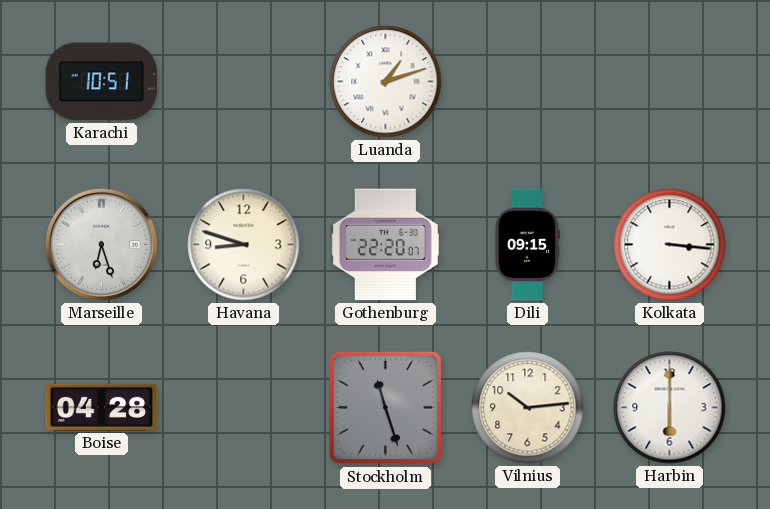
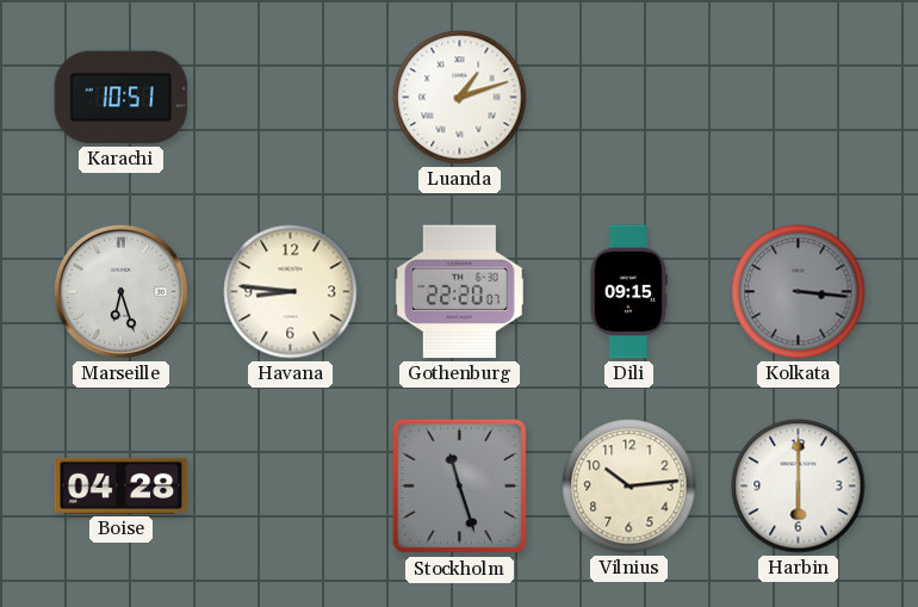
Havana: 8:48 -> 8:46
Kolkata dial: white -> grey
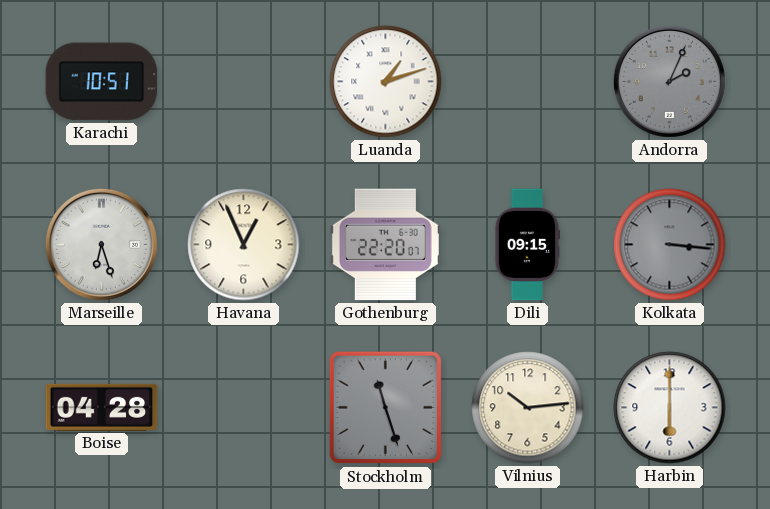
Andorra: none -> 2:04
Havana: 8:46 -> 12:56
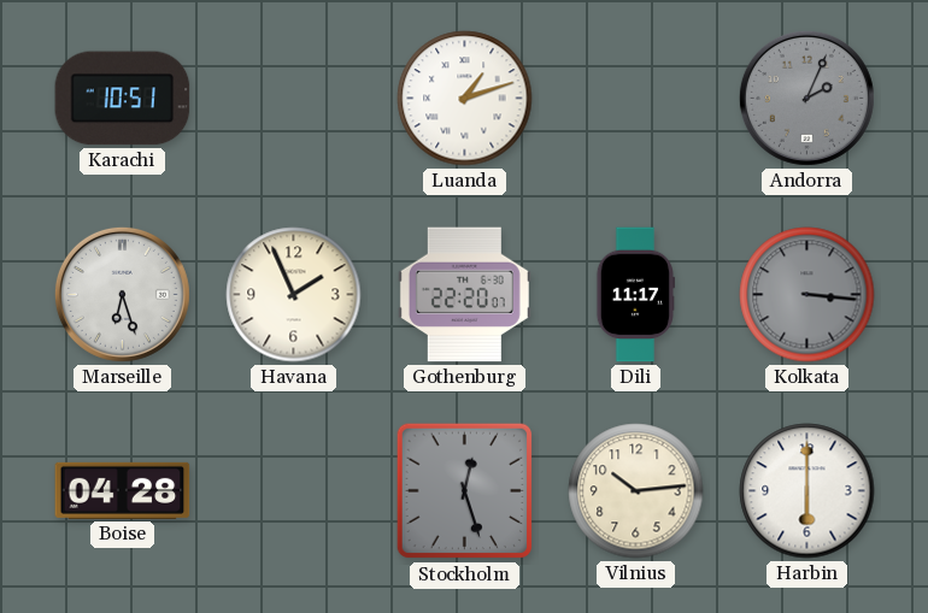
Havana: 12:56 -> 1:56
Dili: 09:15 -> 11:17
Stockholm: 11:27 -> 12:27
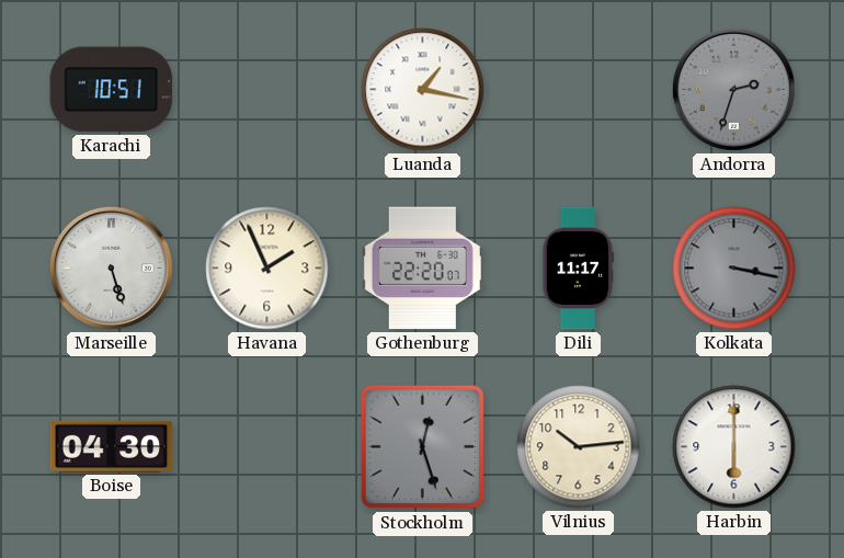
Luanda: 1:12 -> 1:17
Andorra: 2:04 -> 2:33
Marseille: 6:27 -> 5:27
Kolkata: 3:16 -> 3:17
Boise: 04:28 -> 04:30
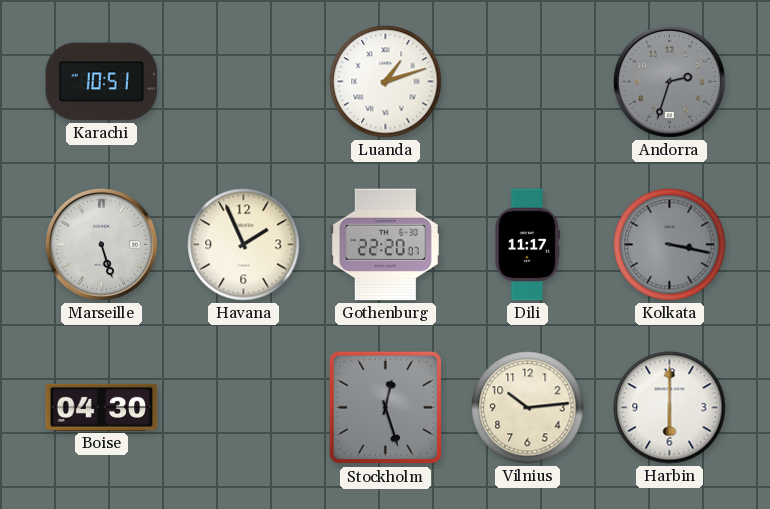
Luanda: 1:17 -> 1:12
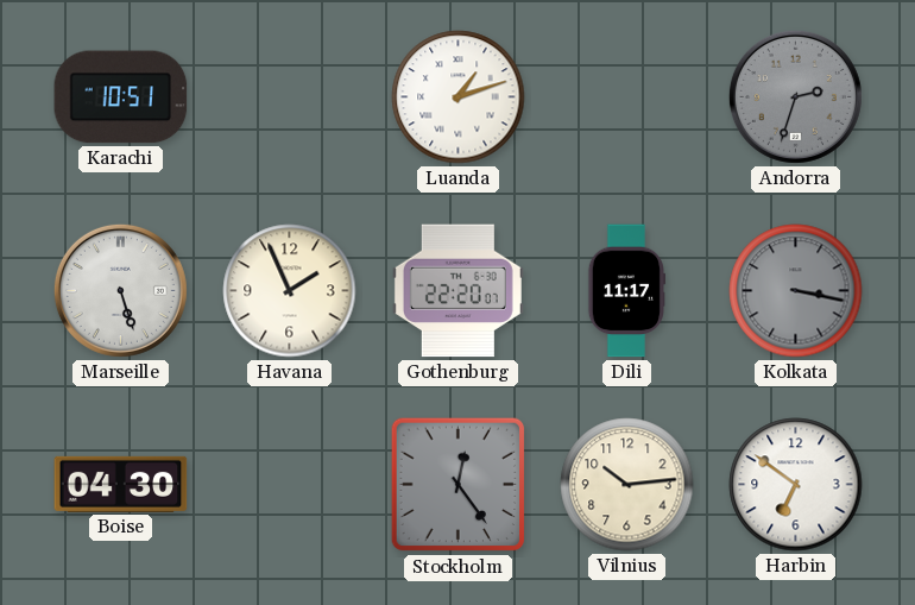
Stockholm: 12:27 -> 12:24
Harbin: 6:00 -> 6:51
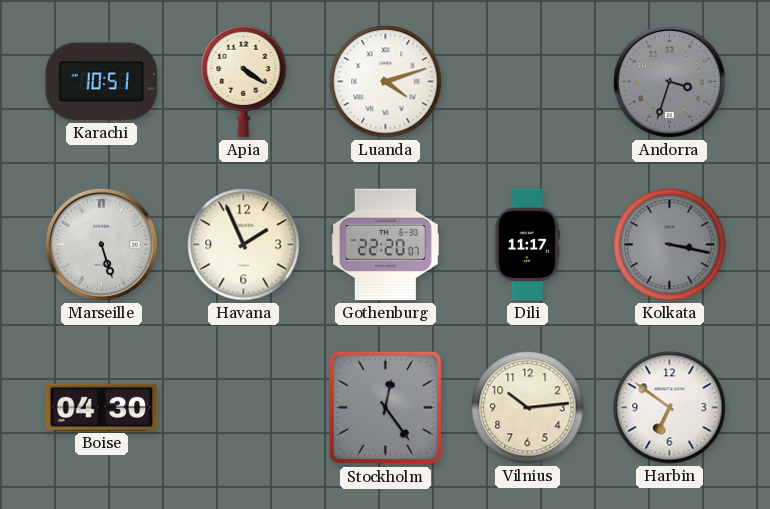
Apia: none -> 4:21
Luanda: 1:12 -> 4:12
Andorra: 2:33 -> 3:33
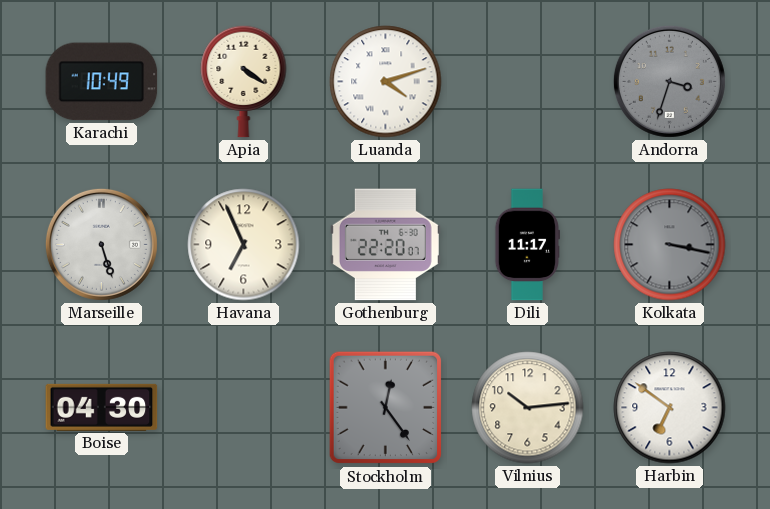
Karachi: 10:51 -> 10:49
Havana: 1:56 -> 6:56
